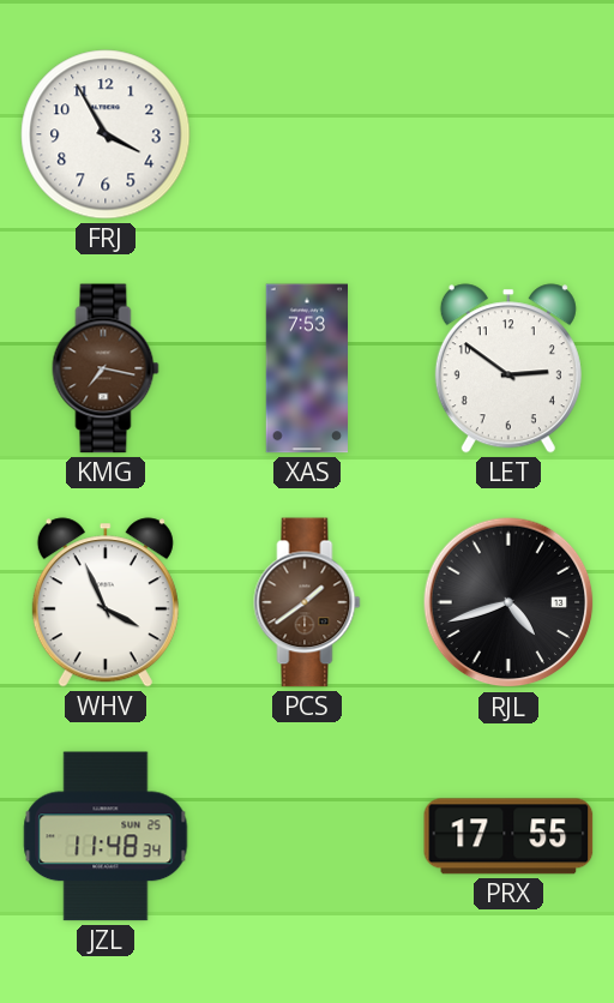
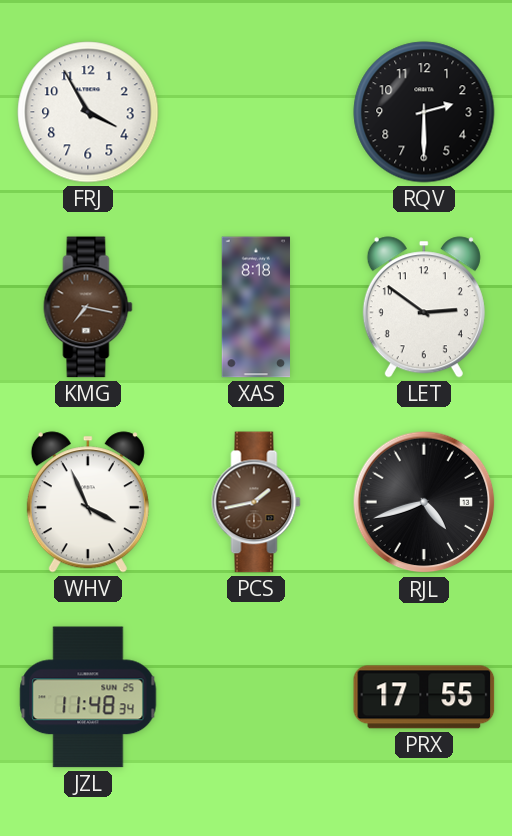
RQV: none -> 2:30
XAS: 7:53 -> 8:18
PCS: 1:39 -> 1:43
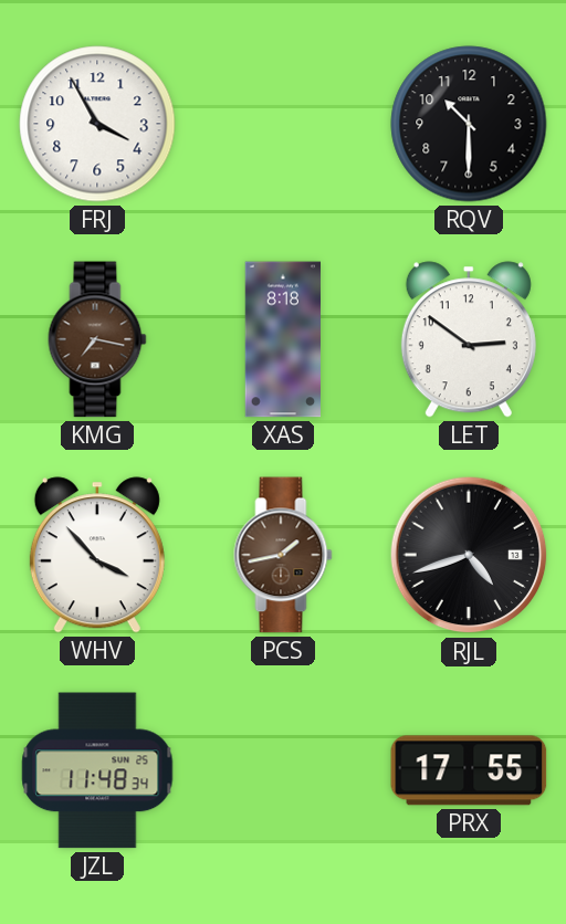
RQV: 2:30 -> 10:30
WHV: 3:56 -> 3:53
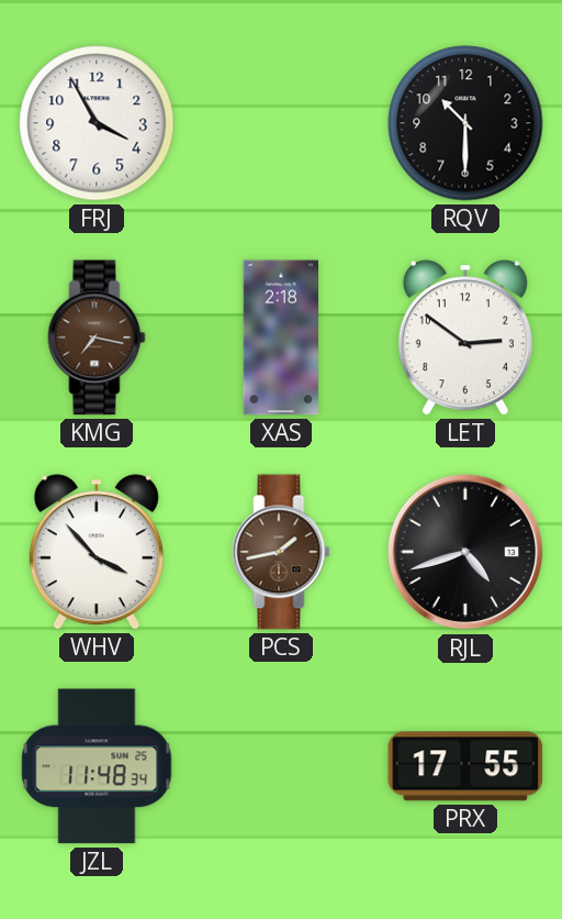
XAS: 8:18 -> 2:18
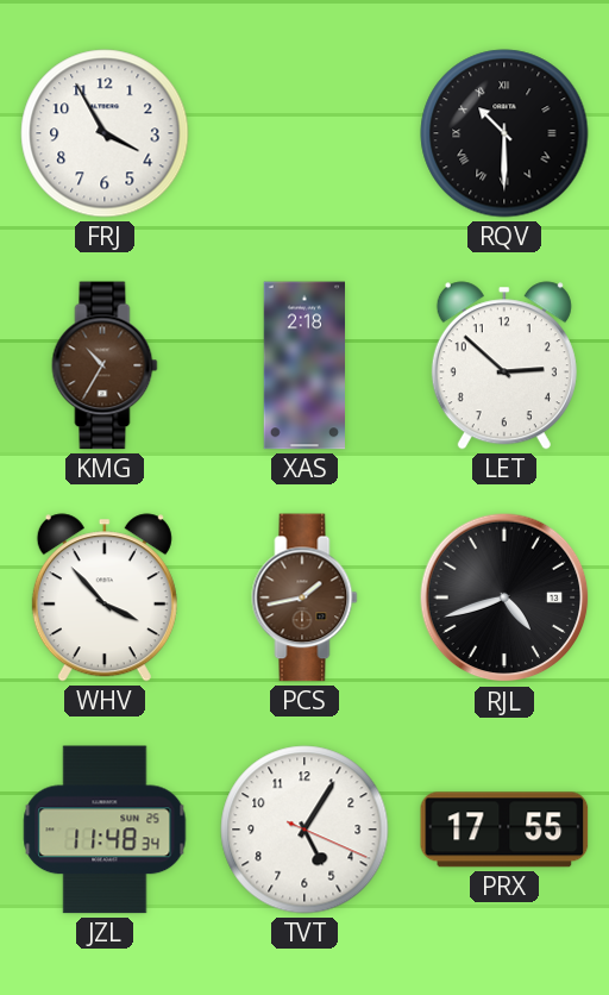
RQV numerals: Arabic -> Roman
KMG: 7:17 -> 10:35
LET: 2:51 -> 2:52
TVT: none -> 5:05
